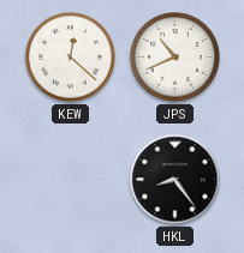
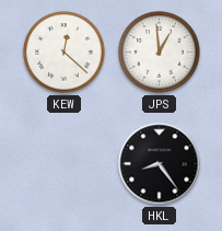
JPS: 10:41 -> 12:59
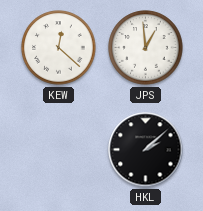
HKL: 8:24 -> 2:08
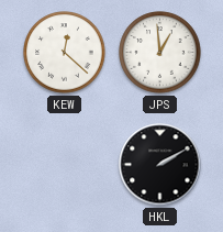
HKL: 2:08 -> 2:10
